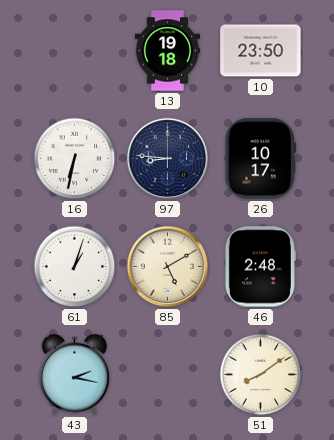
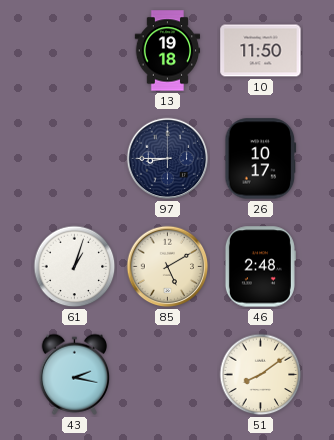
10: 23:50 -> 11:50
16: 6:32 -> none
97: 8:46 -> 8:45
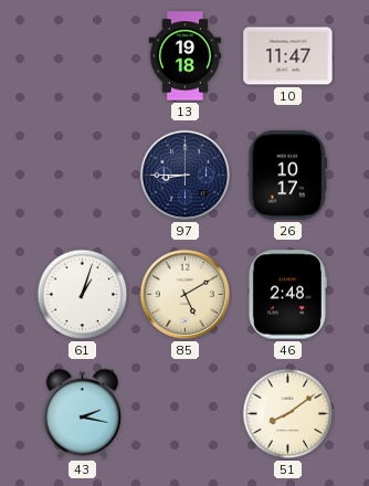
10: 11:50 -> 11:47
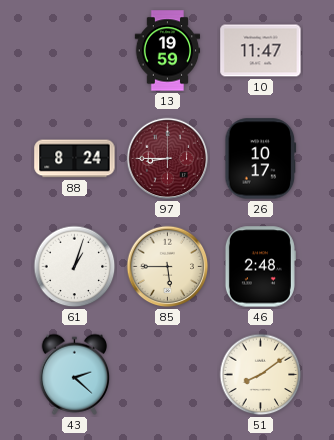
13: 19:18 -> 19:59
88: none -> 8:24
97 dial: navy -> burgundy
85: 5:10 -> 5:45
43: 2:17 -> 2:22
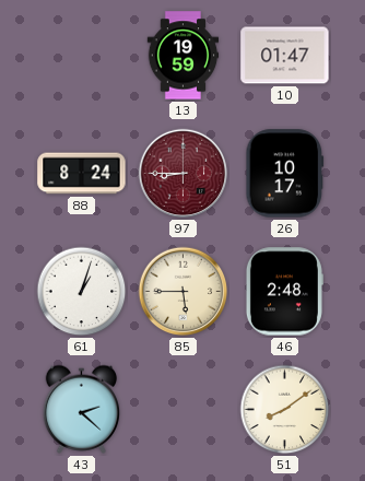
10: 11:47 -> 01:47
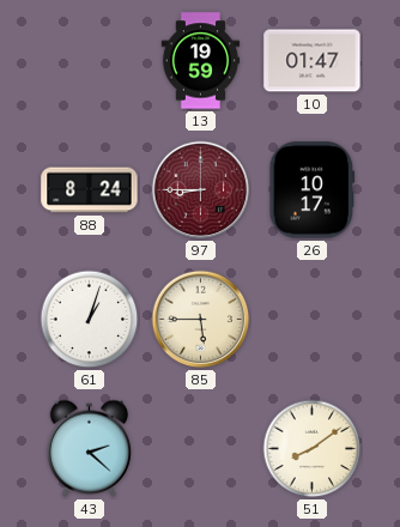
46: 2:48 -> none
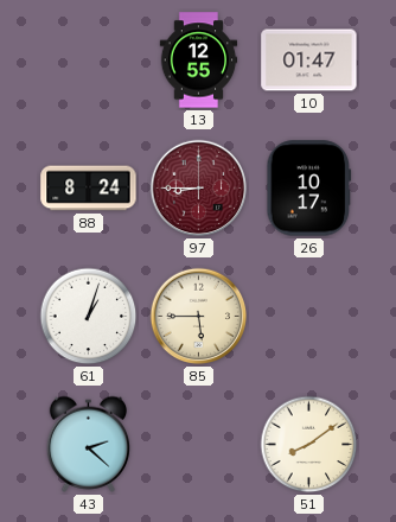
13: 19:59 -> 12:55
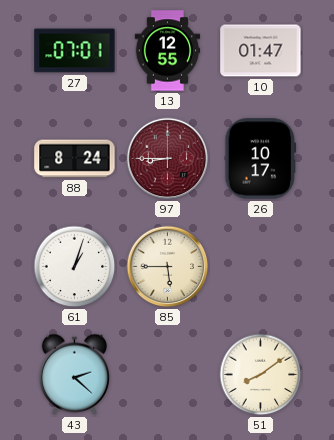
27: none -> 07:01
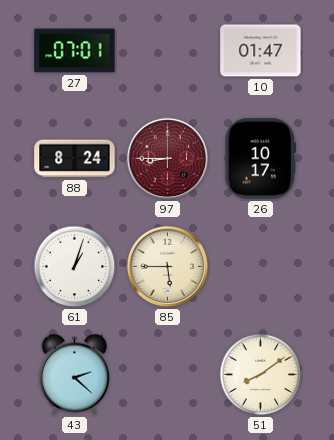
13: 12:55 -> none
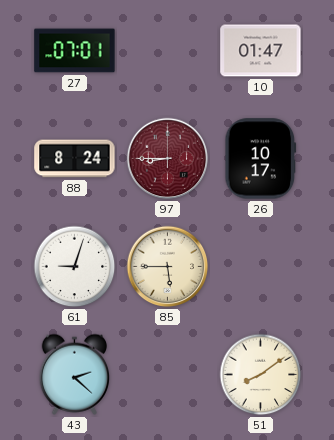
61: 1:03 -> 9:03
